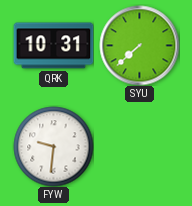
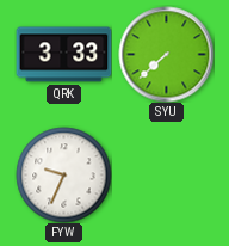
QRK: 10:31 -> 3:33
FYW: 9:31 -> 9:34
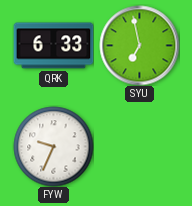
QRK: 3:33 -> 6:33
SYU: 7:38 -> 6:58
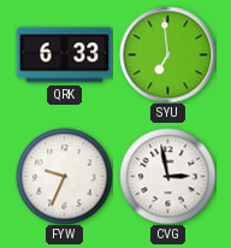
SYU: 6:58 -> 6:59
CVG: none -> 2:58
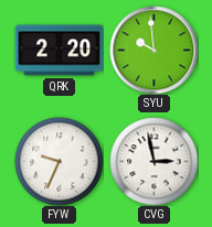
QRK: 6:33 -> 2:20
SYU: 6:59 -> 9:59
